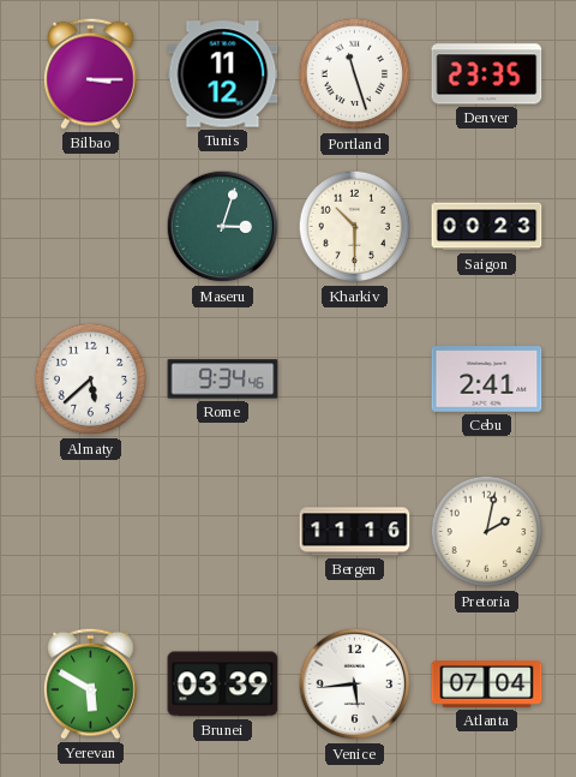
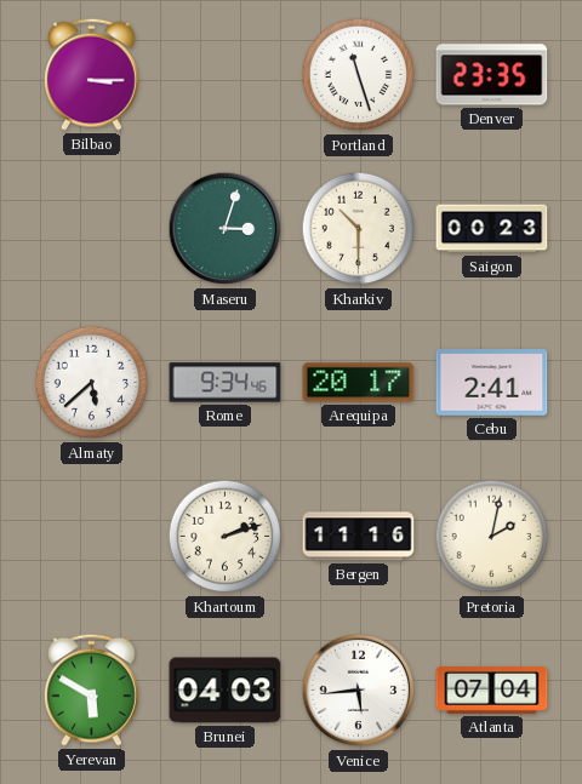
Tunis: 11:12 -> none
Arequipa: none -> 20:17
Khartoum: none -> 2:12
Brunei: 03:39 -> 04:03
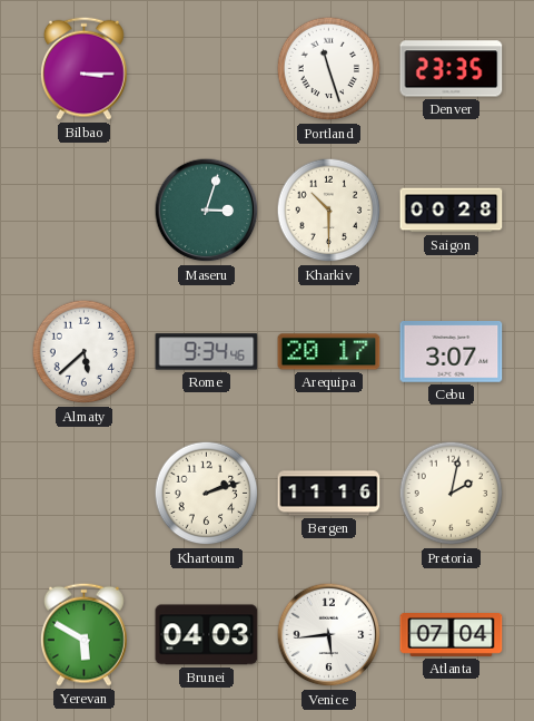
Saigon: 00:23 -> 00:28
Cebu: 2:41 -> 3:07
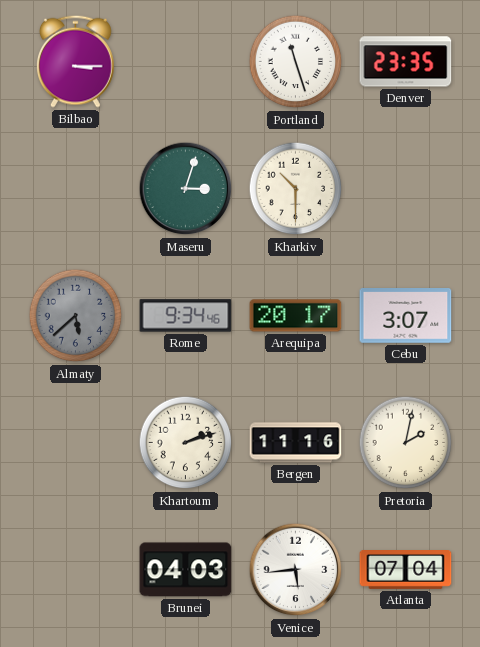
Saigon: 00:28 -> none
Almaty dial: white -> grey
Yerevan: 5:50 -> none
